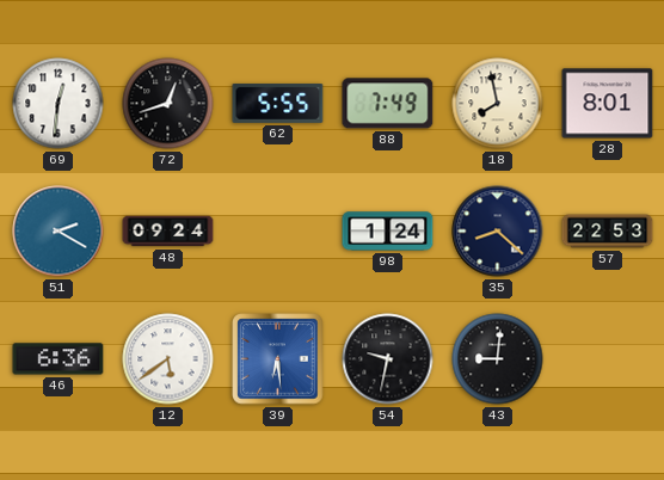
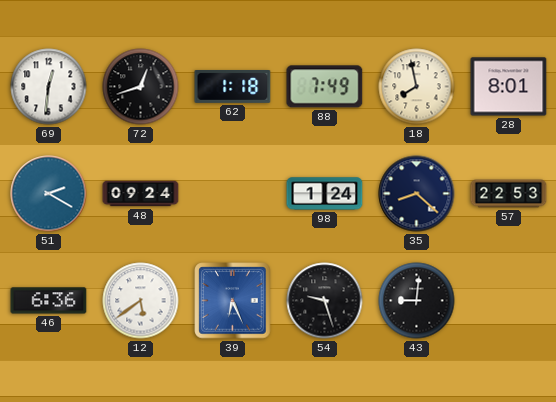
62: 5:55 -> 1:18
39: 6:29 -> 6:26
54: 9:32 -> 9:27
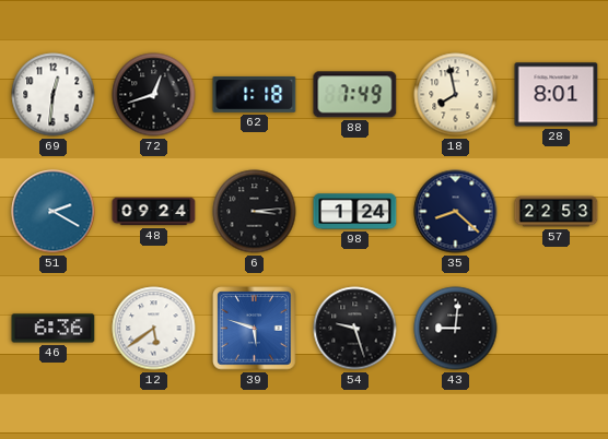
6: none -> 3:14
39: 6:26 -> 5:48
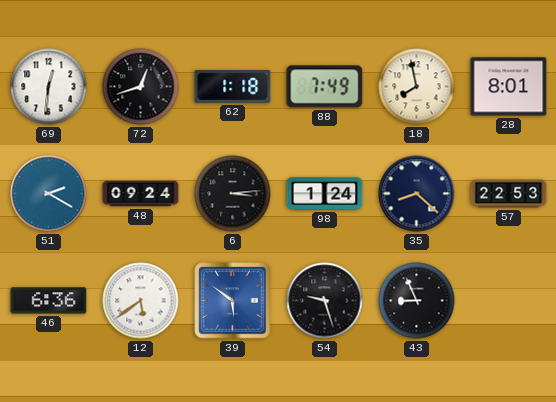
39: 5:48 -> 5:51
43: 9:01 -> 8:56
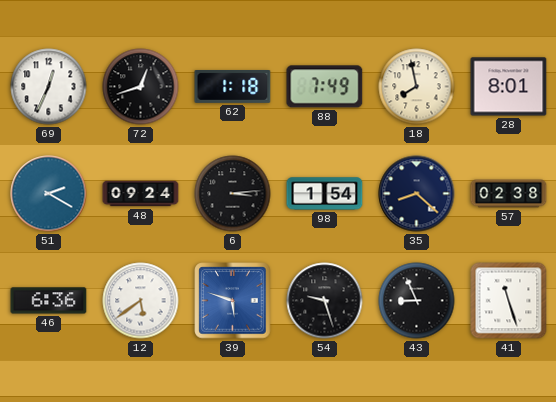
69: 12:31 -> 12:34
98: 1:24 -> 1:54
57: 22:53 -> 02:38
39: 5:51 -> 5:48
41: none -> 11:27
